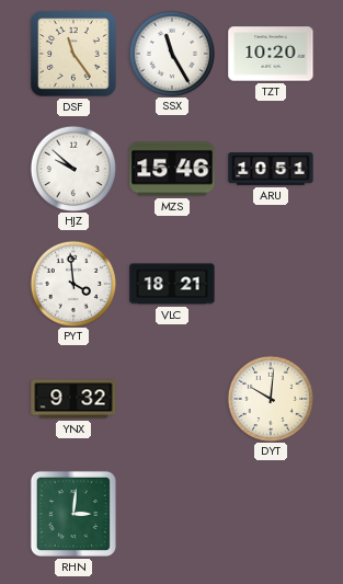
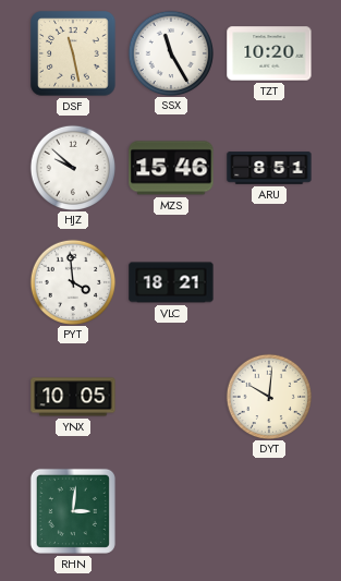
DSF: 11:24 -> 11:28
ARU: 10:51 -> 8:51
YNX: 9:32 -> 10:05
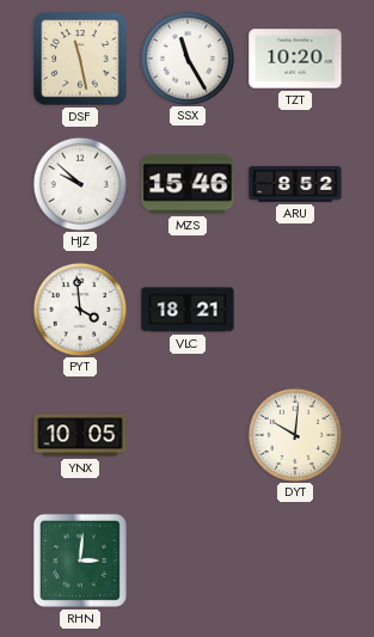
ARU: 8:51 -> 8:52
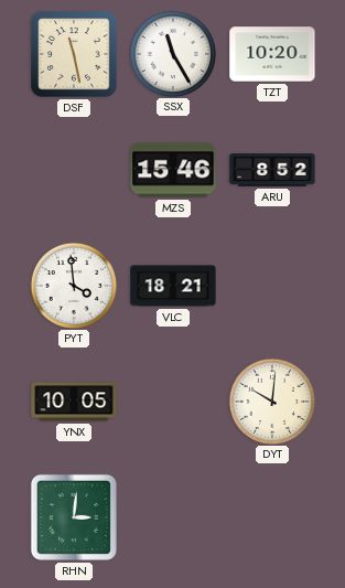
HJZ: 9:52 -> none
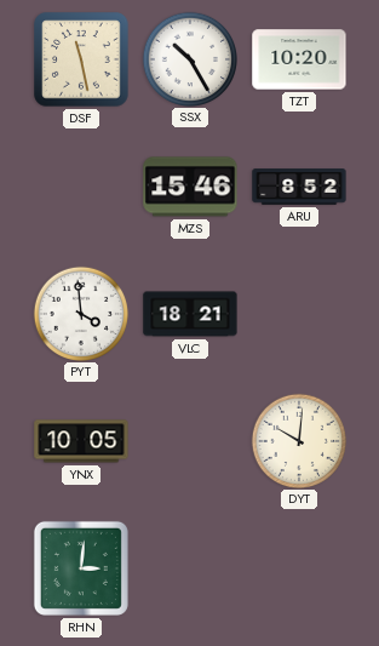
SSX: 11:25 -> 10:25
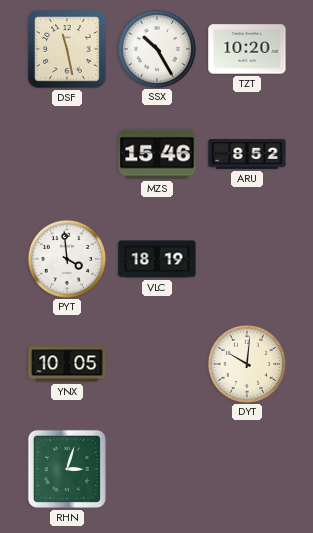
VLC: 18:21 -> 18:19
RHN: 3:01 -> 3:03
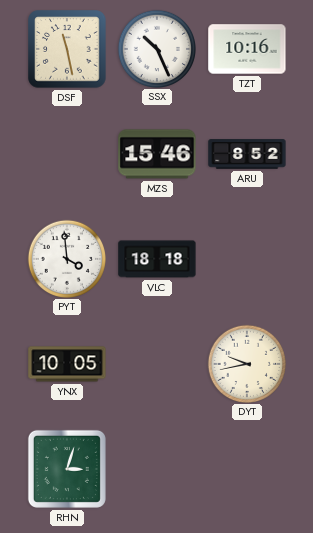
SSX: 10:25 -> 10:26
TZT: 10:20 -> 10:16
VLC: 18:19 -> 18:18
DYT: 10:01 -> 9:43
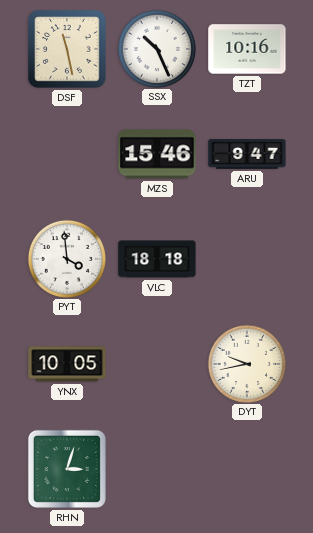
ARU: 8:52 -> 9:47
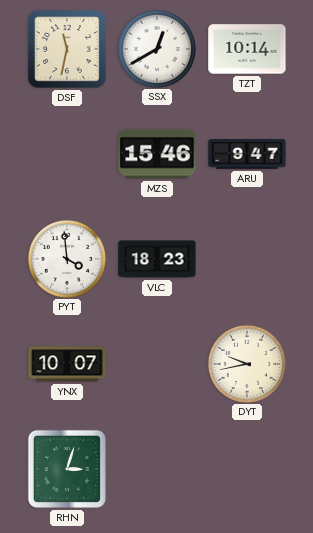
DSF: 11:28 -> 11:32
SSX: 10:26 -> 12:40
TZT: 10:16 -> 10:14
VLC: 18:18 -> 18:23
YNX: 10:05 -> 10:07
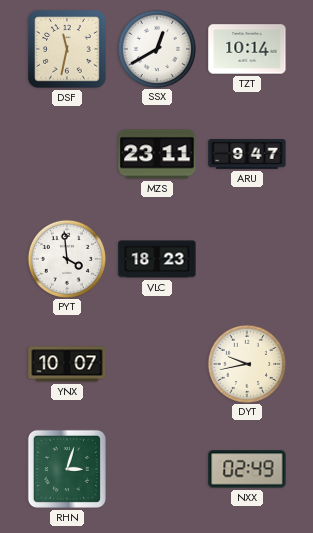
MZS: 15:46 -> 23:11
NXX: none -> 02:49
